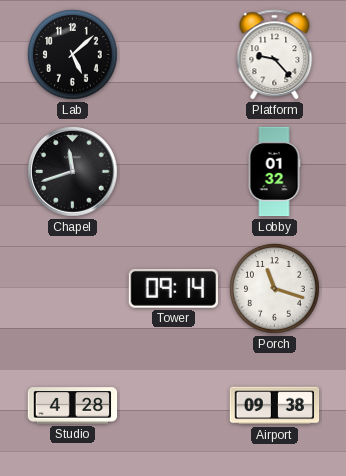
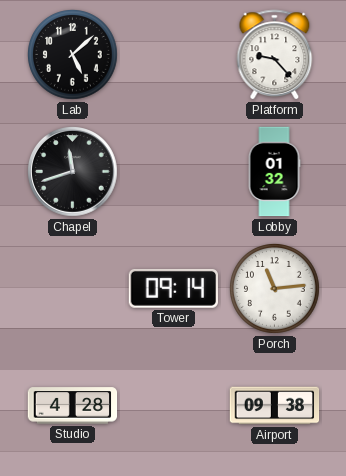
Porch: 11:18 -> 11:14
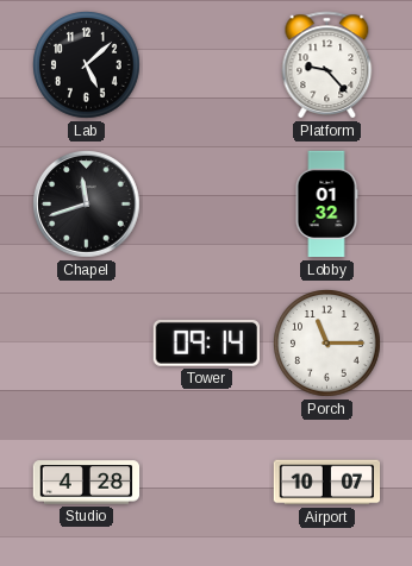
Porch: 11:14 -> 11:15
Airport: 09:38 -> 10:07
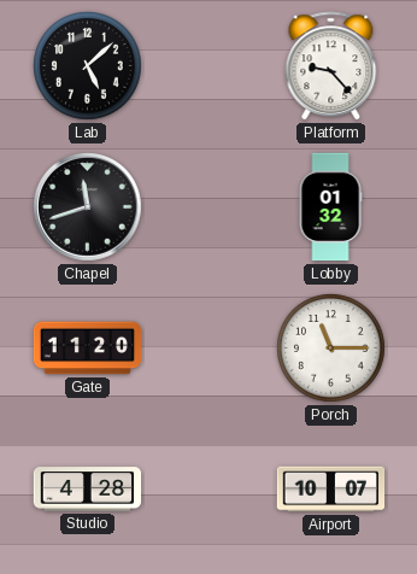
Gate: none -> 11:20
Tower: 09:14 -> none
